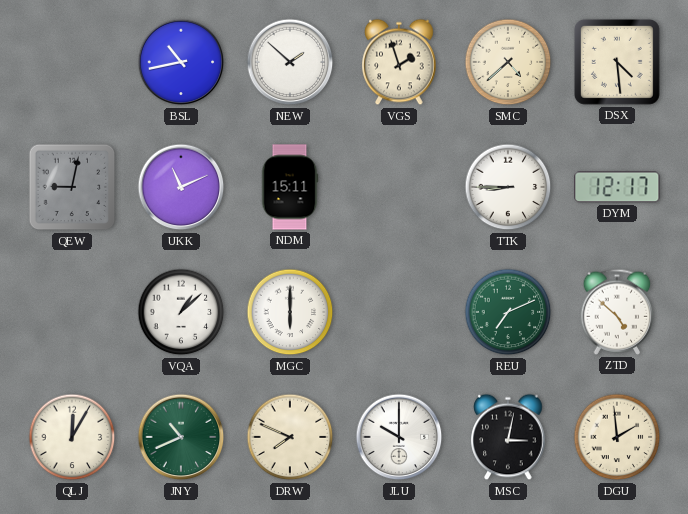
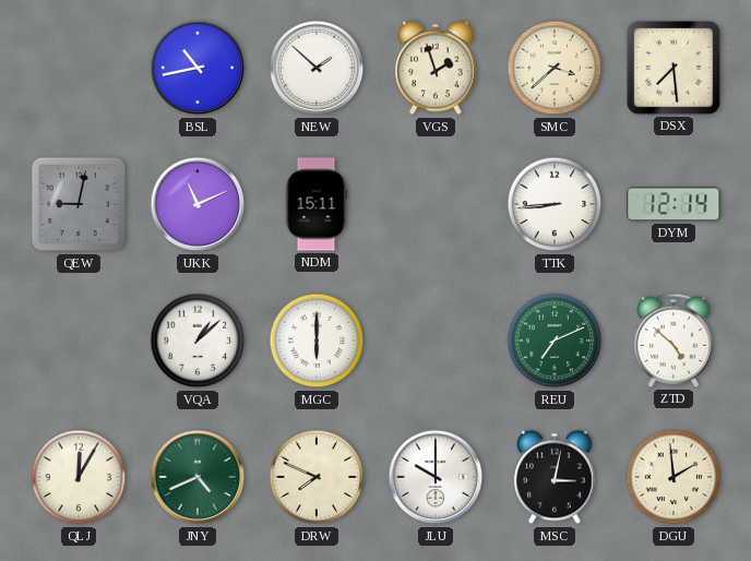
SMC: 4:38 -> 3:38
DSX: 4:29 -> 7:29
TTK: 8:45 -> 8:44
DYM: 12:17 -> 12:14
JNY: 10:41 -> 4:41
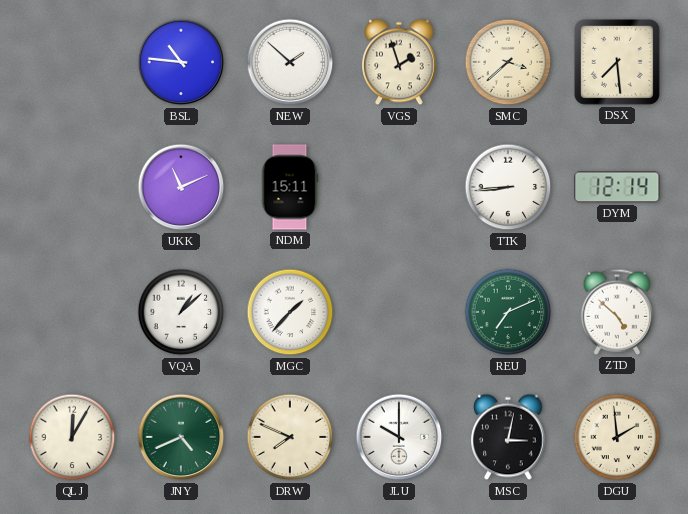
BSL: 10:43 -> 10:46
QEW: 9:02 -> none
MGC: 6:00 -> 1:37
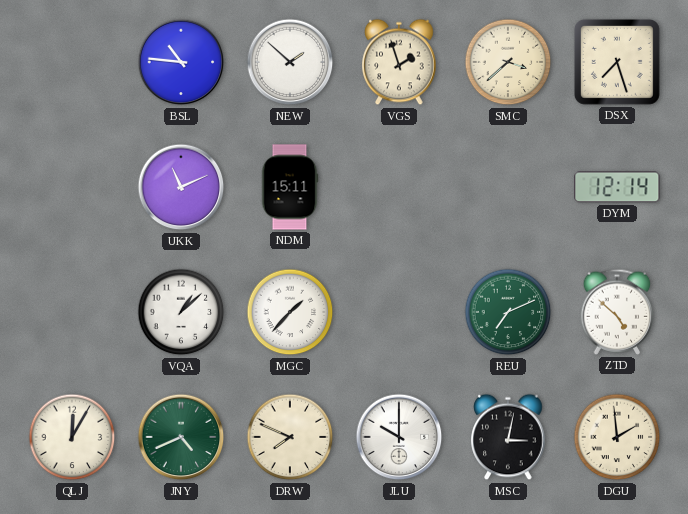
DSX: 7:29 -> 7:27
TTK: 8:44 -> none
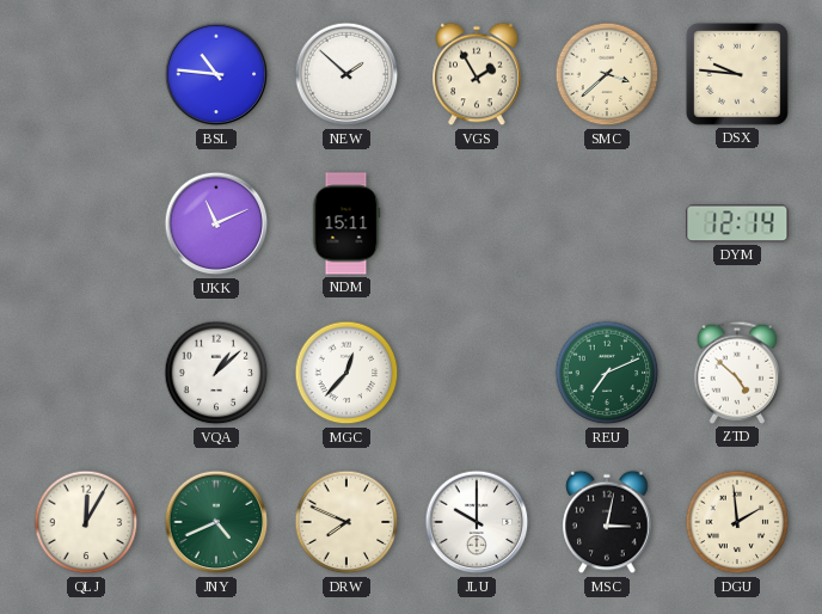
VGS: 1:57 -> 1:55
DSX: 7:27 -> 9:46
MGC: 1:37 -> 12:37
